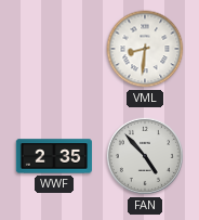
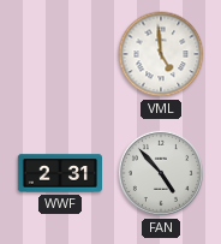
VML: 8:31 -> 4:59
WWF: 2:35 -> 2:31
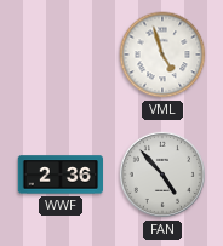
VML: 4:59 -> 4:57
WWF: 2:31 -> 2:36
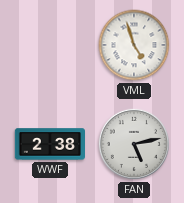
WWF: 2:36 -> 2:38
FAN: 4:53 -> 5:13
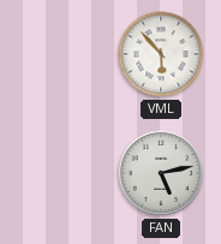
VML: 4:57 -> 5:53
WWF: 2:38 -> none
